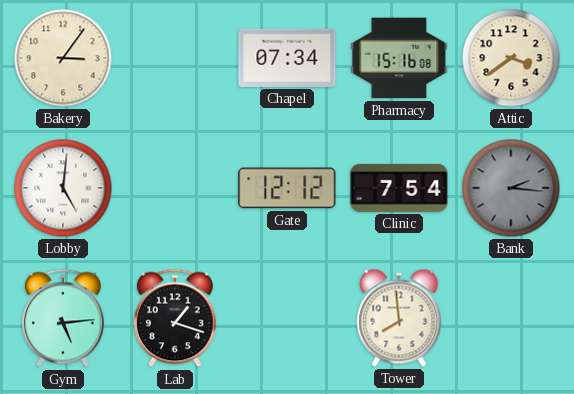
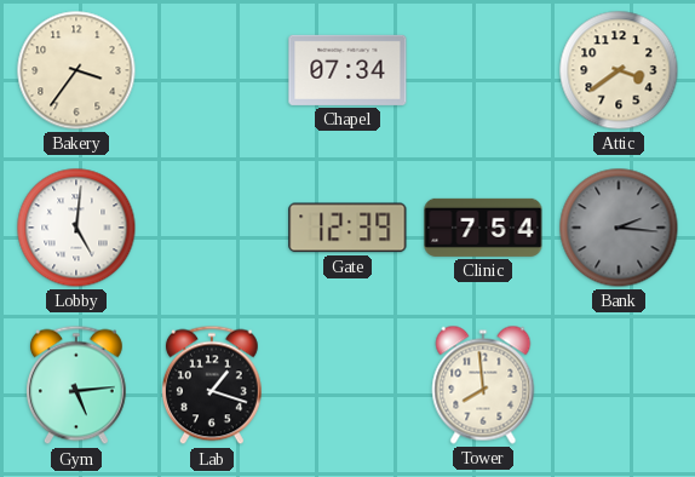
Bakery: 3:06 -> 3:36
Pharmacy: 15:16 -> none
Gate: 12:12 -> 12:39
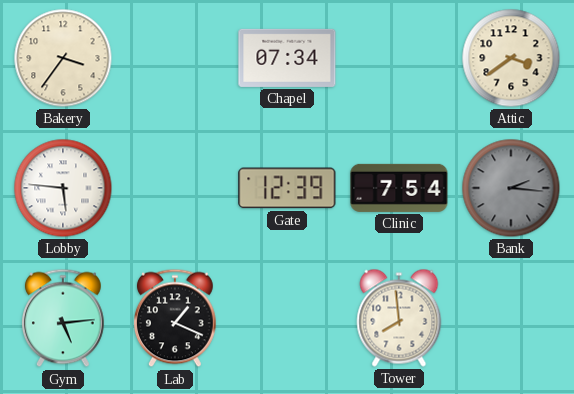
Lobby: 5:01 -> 5:46
Lab: 1:18 -> 1:19
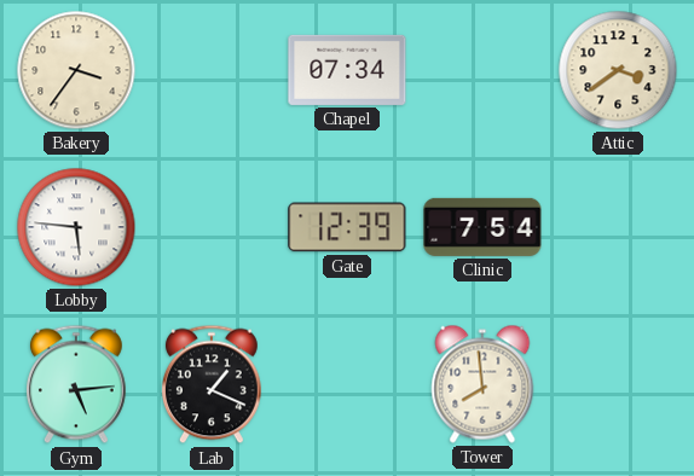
Bank: 2:16 -> none
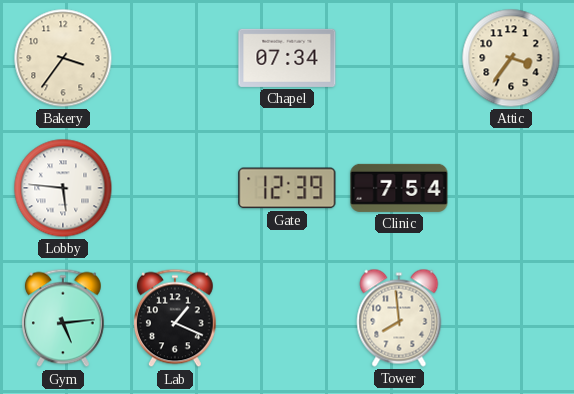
Attic: 3:39 -> 3:36
